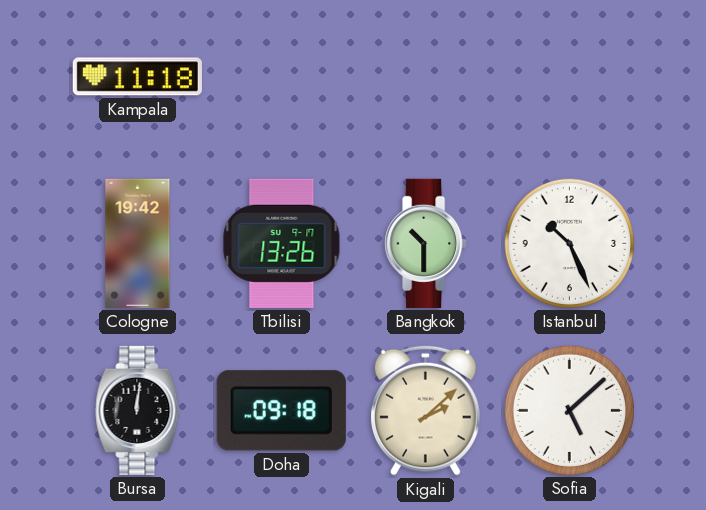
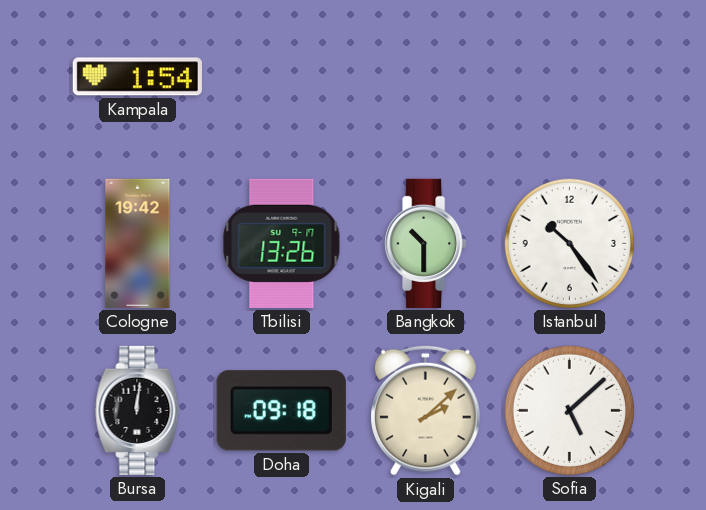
Kampala: 11:18 -> 1:54
Istanbul: 10:26 -> 10:24
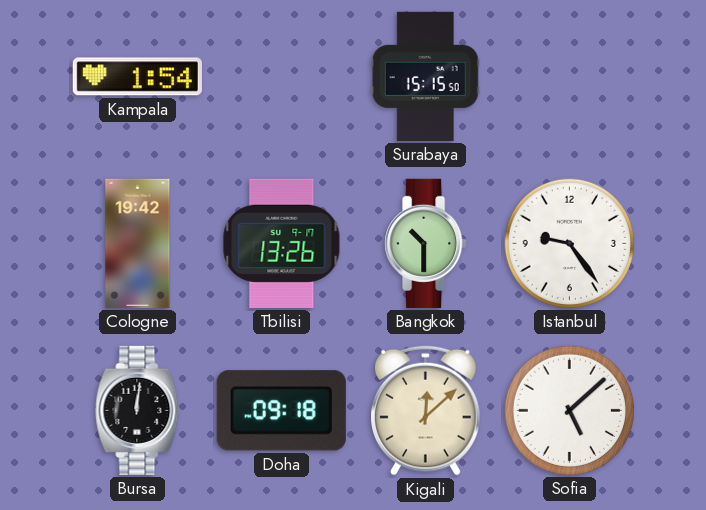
Surabaya: none -> 15:15
Istanbul: 10:24 -> 9:24
Kigali: 2:08 -> 12:08
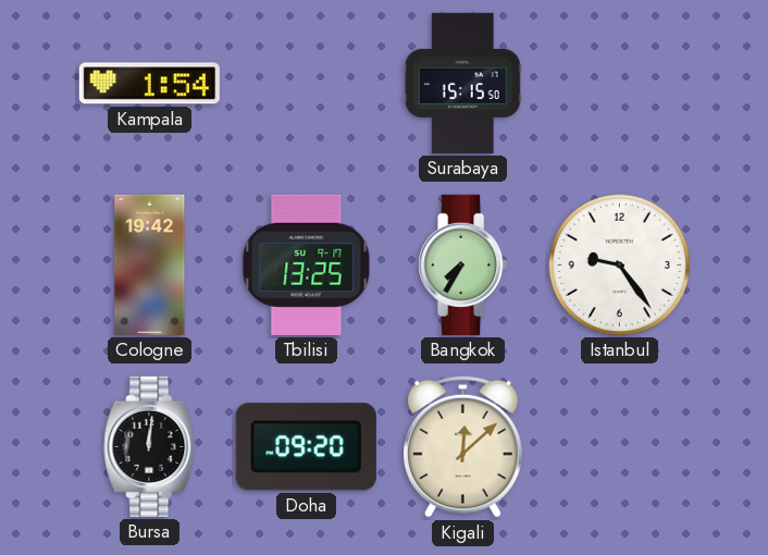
Tbilisi: 13:26 -> 13:25
Bangkok: 10:30 -> 7:35
Doha: 09:18 -> 09:20
Sofia: 5:08 -> none
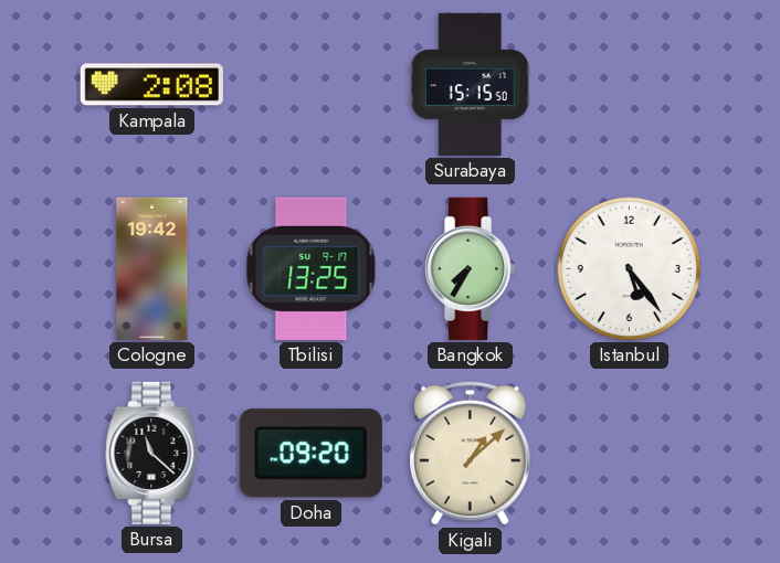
Kampala: 1:54 -> 2:08
Istanbul: 9:24 -> 5:24
Bursa: 12:01 -> 11:22
Kigali: 12:08 -> 1:08
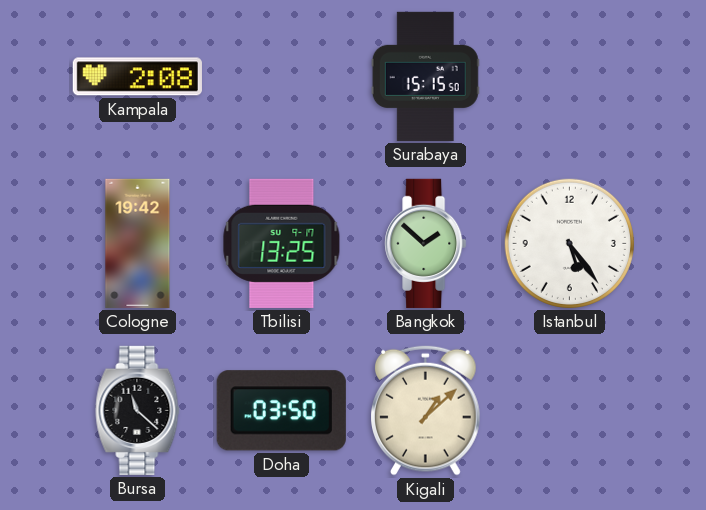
Bangkok: 7:35 -> 1:52
Doha: 09:20 -> 03:50
